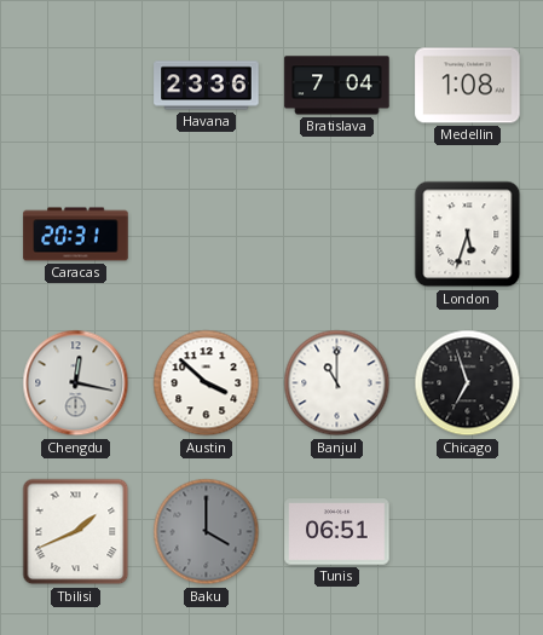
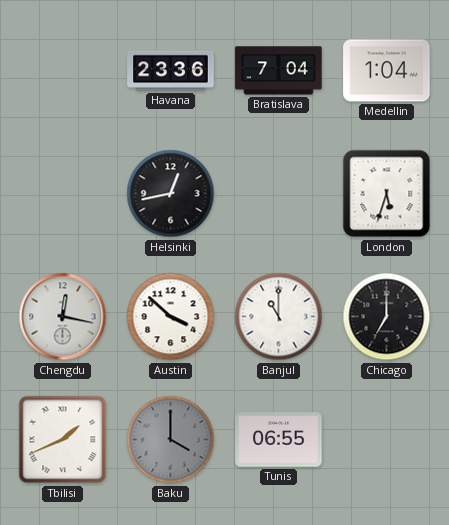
Medellin: 1:08 -> 1:04
Caracas: 20:31 -> none
Helsinki: none -> 12:43
Chicago: 6:57 -> 7:00
Tunis: 06:51 -> 06:55
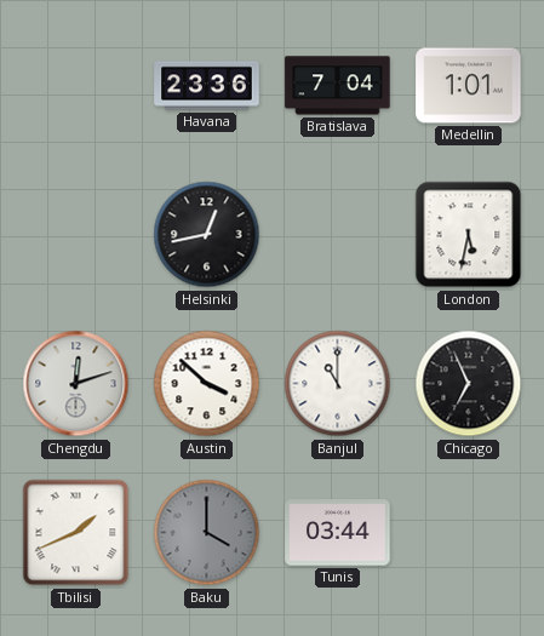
Medellin: 1:04 -> 1:01
London: 5:33 -> 5:32
Chengdu: 12:17 -> 12:12
Chicago: 7:00 -> 6:56
Tunis: 06:55 -> 03:44
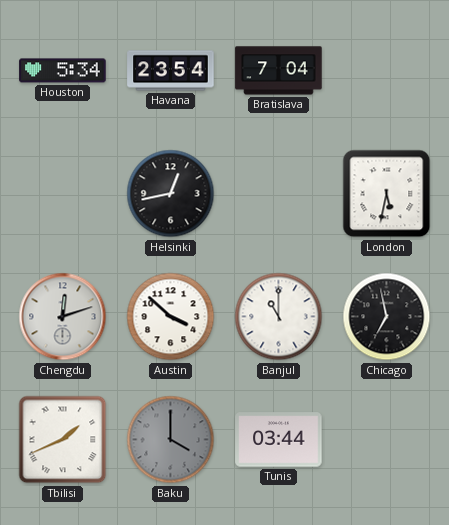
Houston: none -> 5:34
Havana: 23:36 -> 23:54
Medellin: 1:01 -> none
Chicago: 6:56 -> 6:58
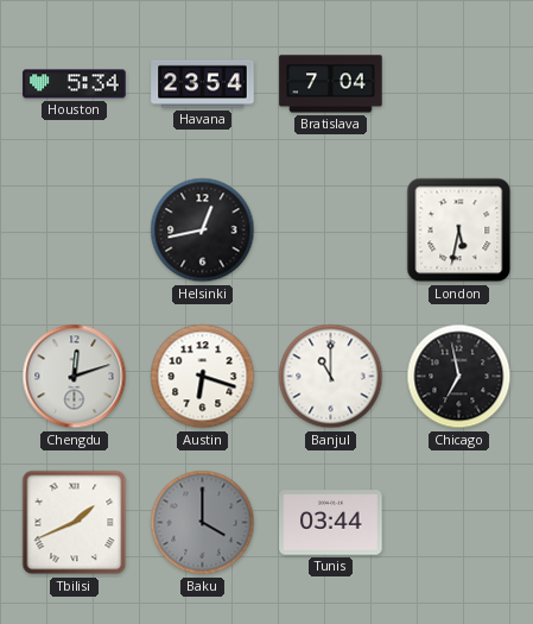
Austin: 3:52 -> 6:18
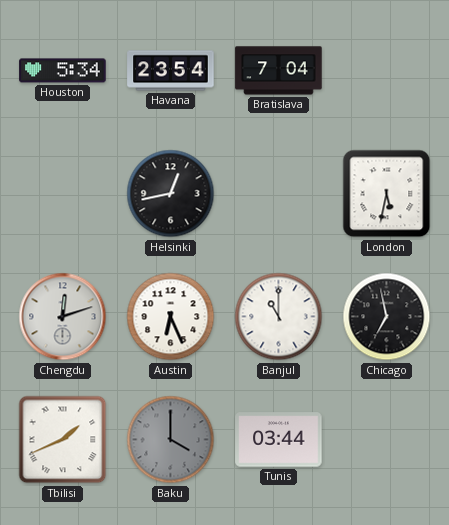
Austin: 6:18 -> 6:26
